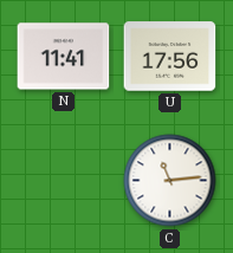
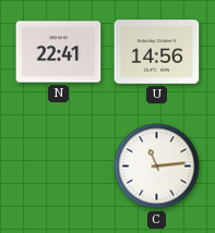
N: 11:41 -> 22:41
U: 17:56 -> 14:56
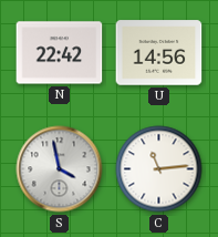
N: 22:41 -> 22:42
S: none -> 3:58
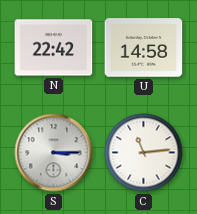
U: 14:56 -> 14:58
S: 3:58 -> 3:15
